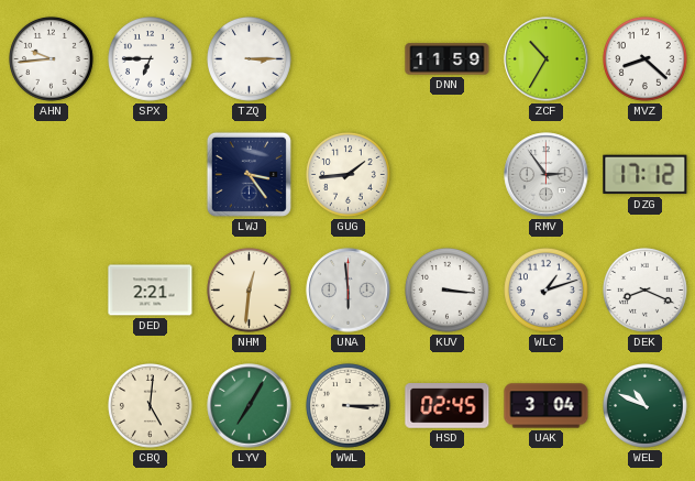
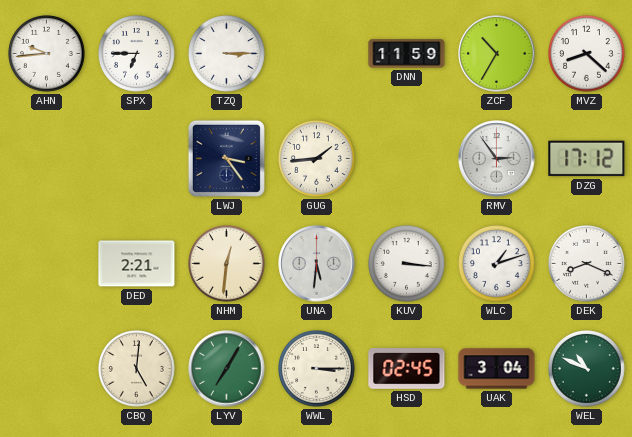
UNA: 5:59 -> 5:31
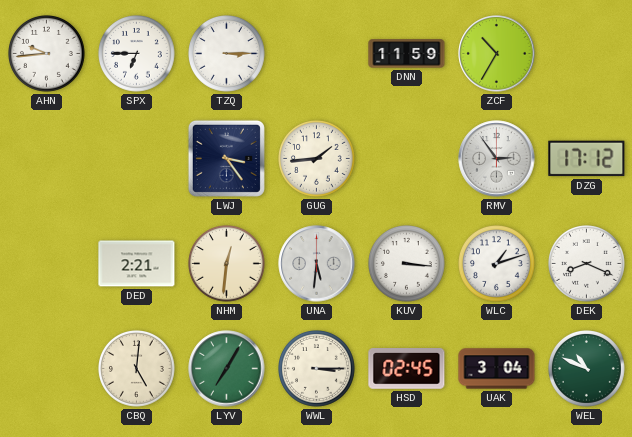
MVZ: 8:22 -> none
